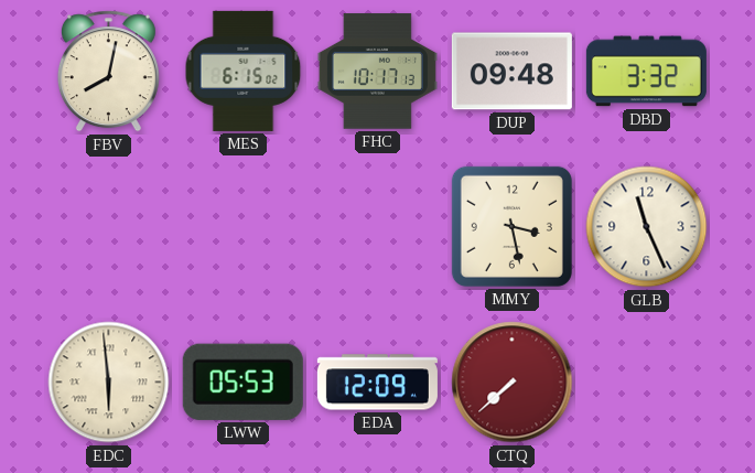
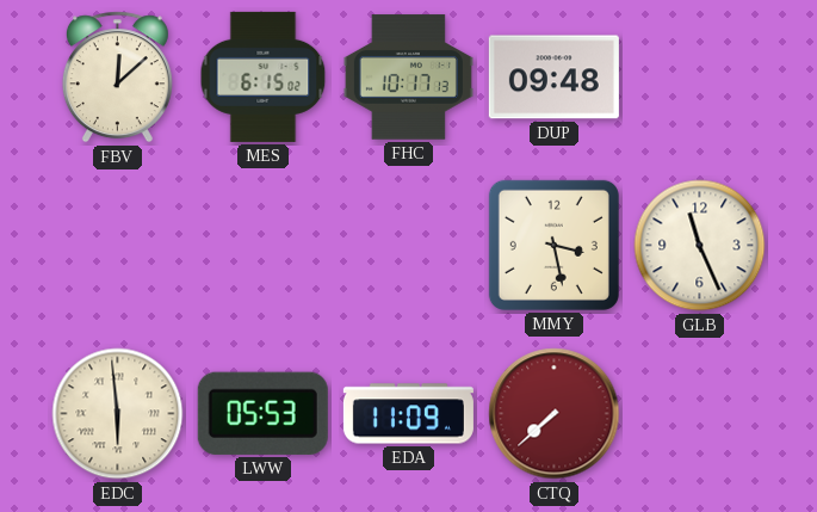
FBV: 8:02 -> 12:08
DBD: 3:32 -> none
EDA: 12:09 -> 11:09
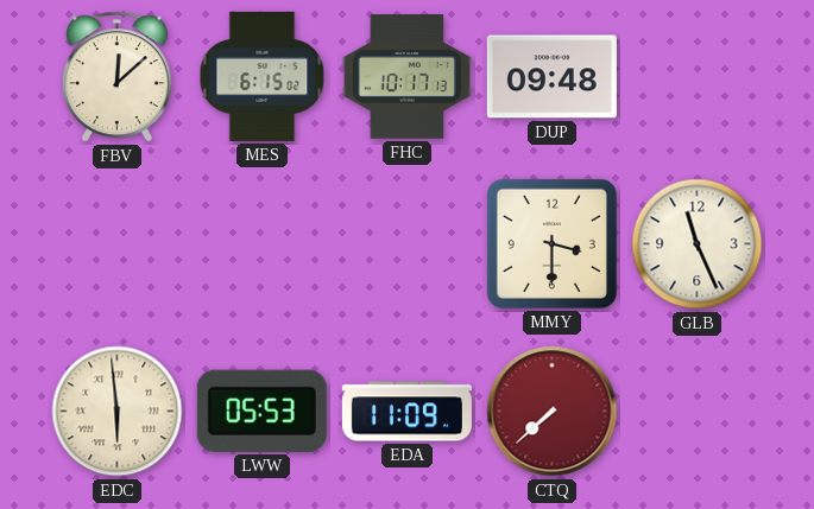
MMY: 3:28 -> 3:30
